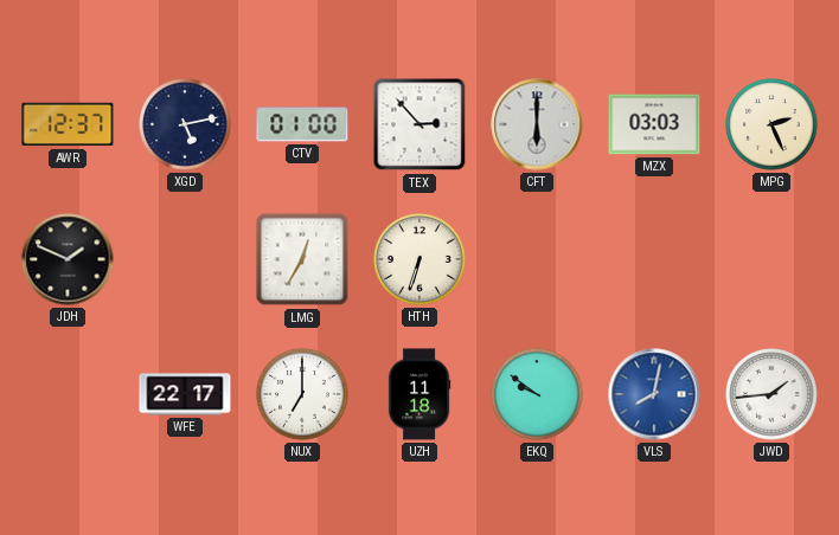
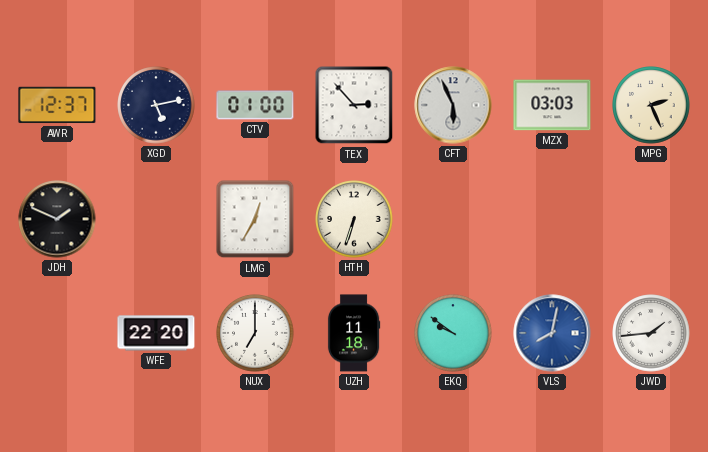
CFT: 6:00 -> 5:56
WFE: 22:17 -> 22:20
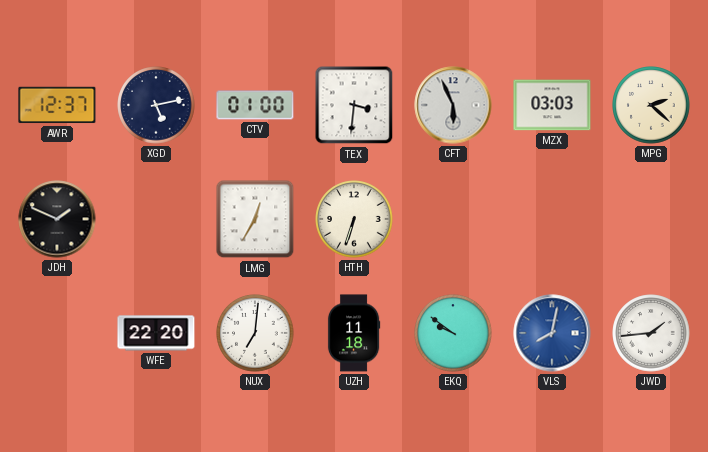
TEX: 2:53 -> 3:31
MPG: 2:26 -> 2:22
NUX: 7:00 -> 7:01
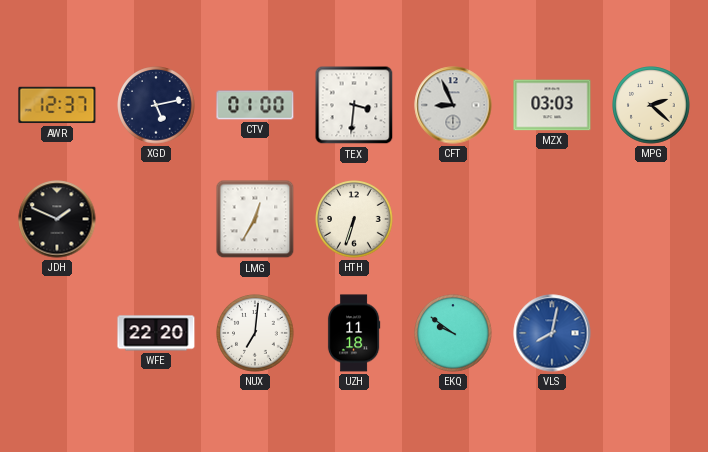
CFT: 5:56 -> 8:56
JWD: 1:44 -> none
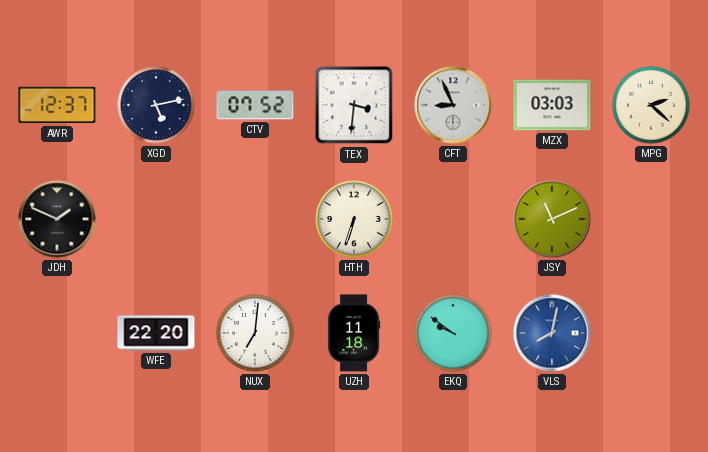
CTV: 01:00 -> 07:52
LMG: 12:35 -> none
JSY: none -> 11:11
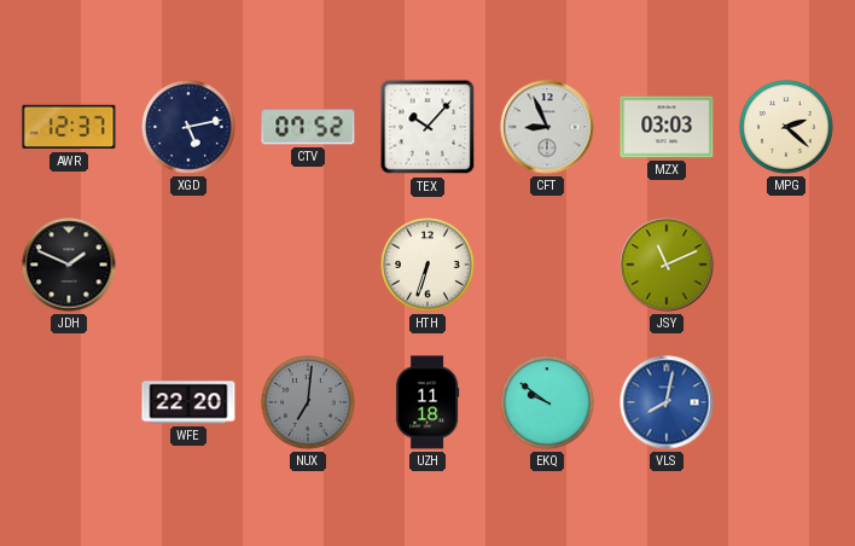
TEX: 3:31 -> 10:07
NUX dial: white -> grey
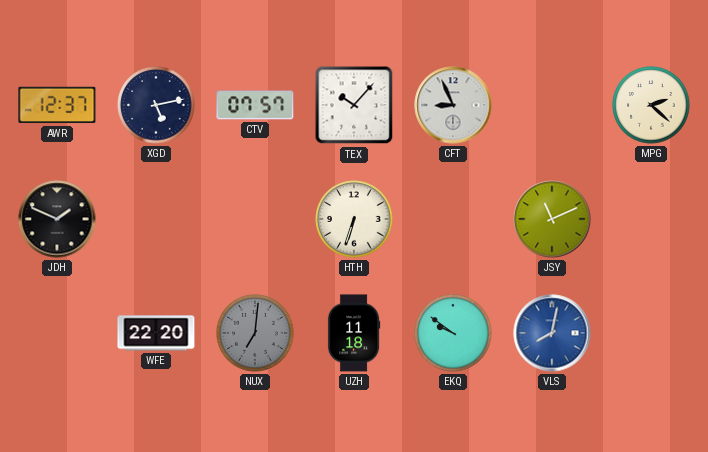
CTV: 07:52 -> 07:57
MZX: 03:03 -> none
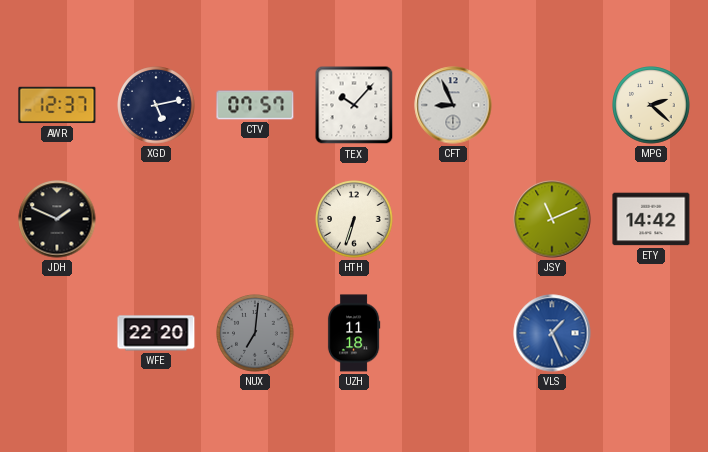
ETY: none -> 14:42
EKQ: 9:51 -> none
VLS: 8:02 -> 1:26
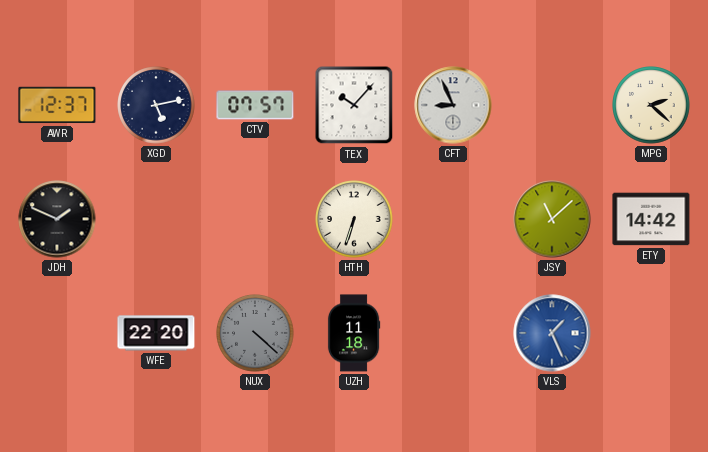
JSY: 11:11 -> 11:08
NUX: 7:01 -> 4:22
